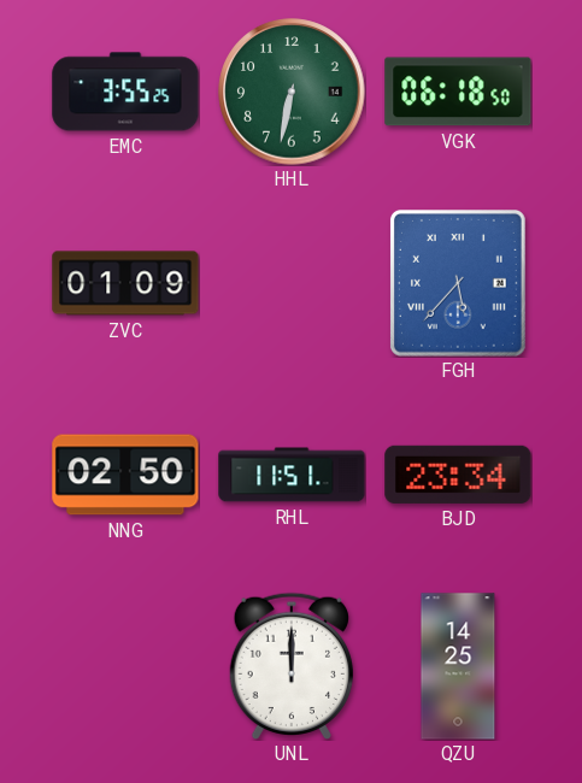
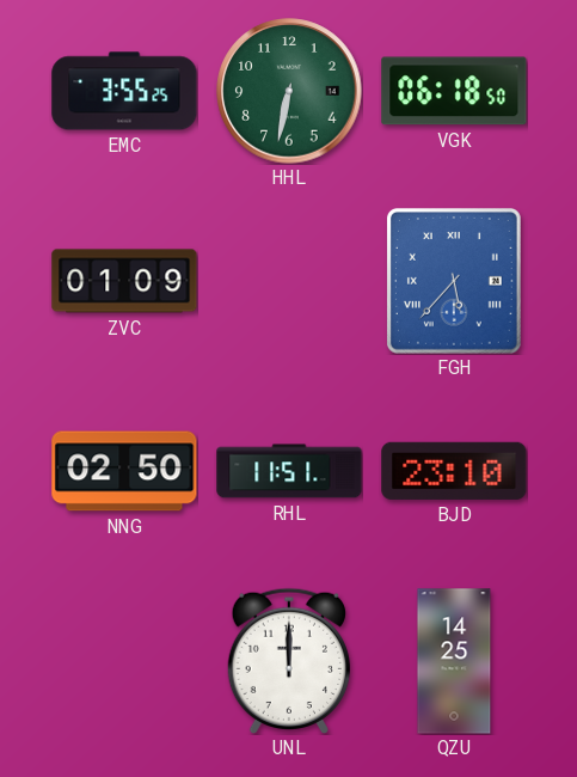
BJD: 23:34 -> 23:10
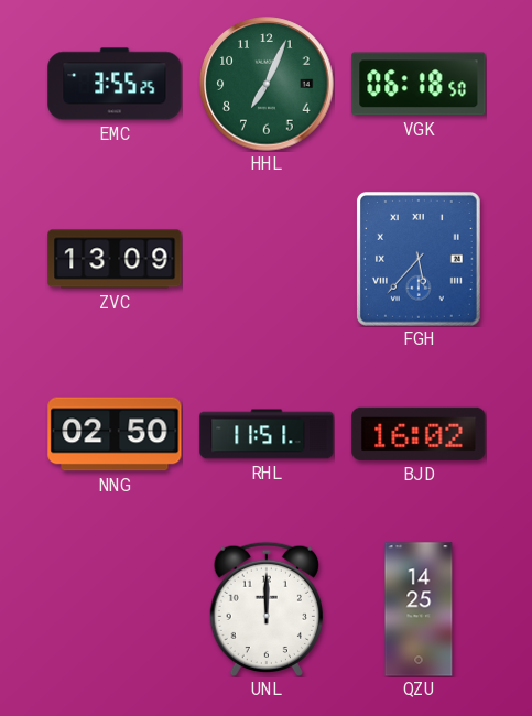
HHL: 6:32 -> 7:04
ZVC: 01:09 -> 13:09
BJD: 23:10 -> 16:02
